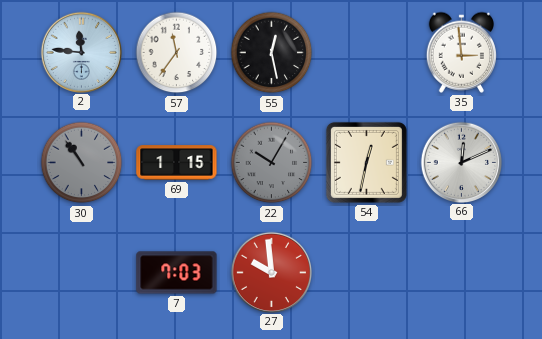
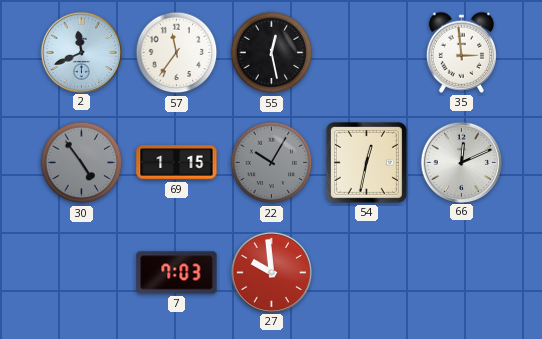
2: 11:46 -> 11:41
30: 10:54 -> 4:54
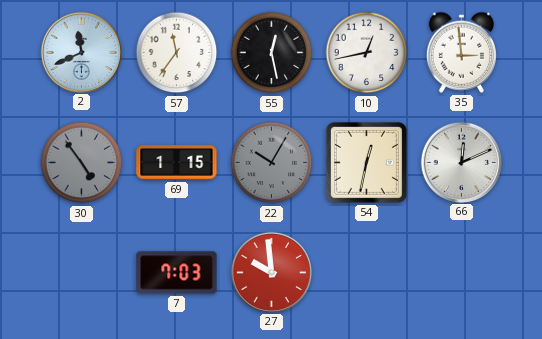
10: none -> 12:43
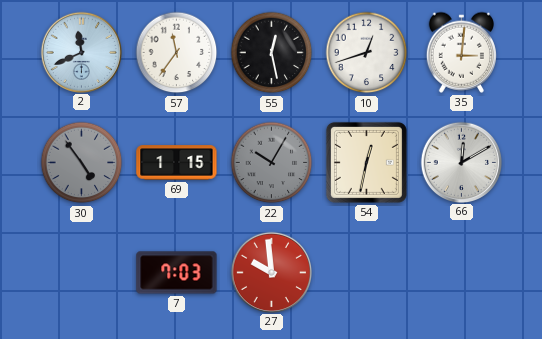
10: 12:43 -> 12:42
35: 2:59 -> 3:01
66: 12:11 -> 12:10
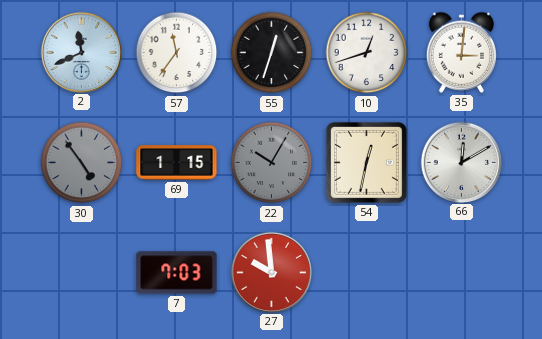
55: 12:28 -> 12:33
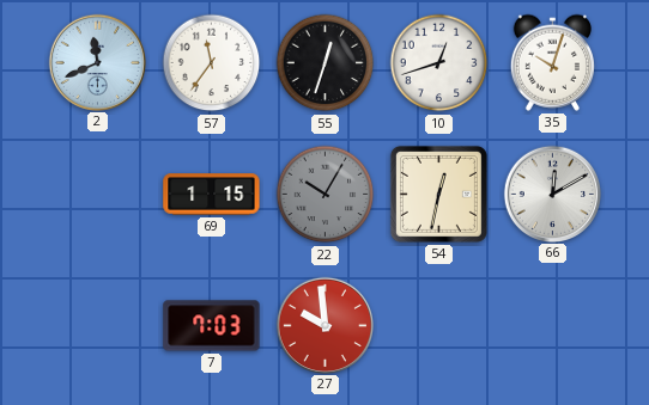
35: 3:01 -> 10:03
30: 4:54 -> none
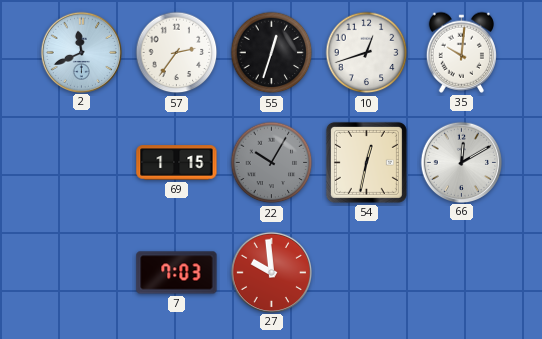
57: 11:36 -> 2:36
35: 10:03 -> 10:01
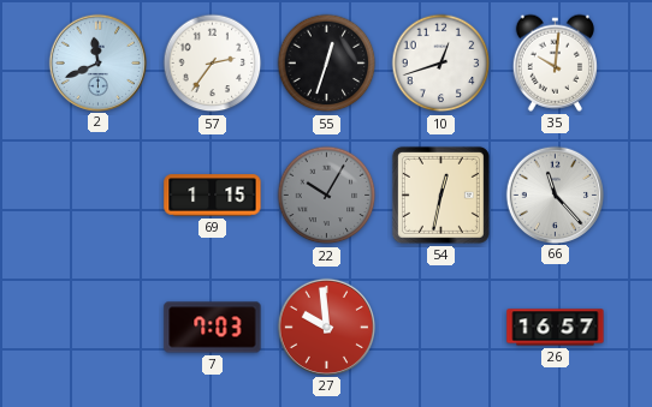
66: 12:10 -> 11:23
26: none -> 16:57
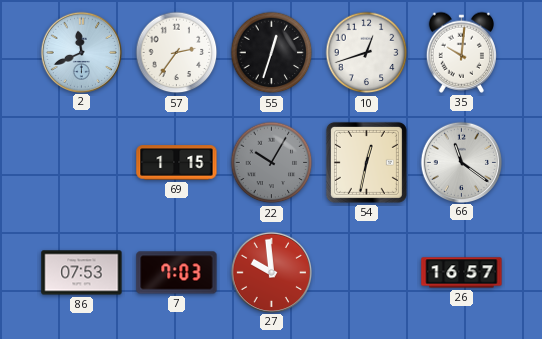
66: 11:23 -> 11:21
86: none -> 07:53
